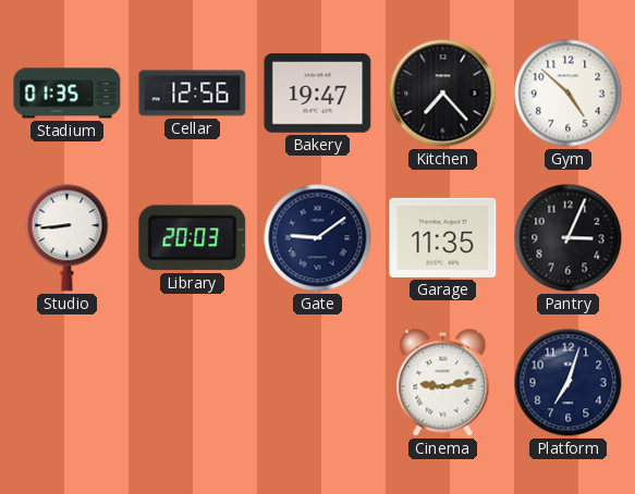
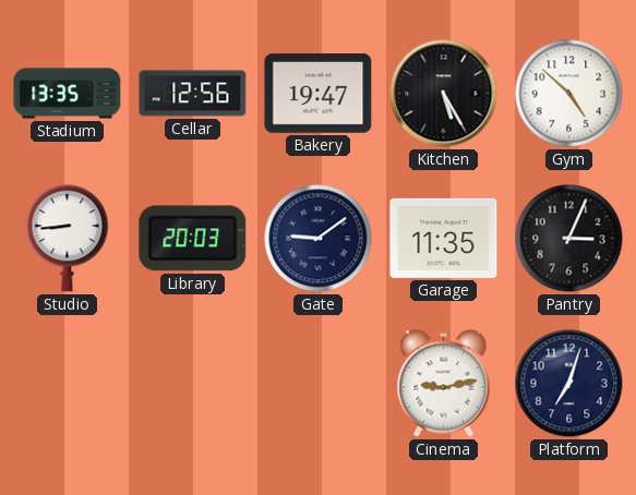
Stadium: 01:35 -> 13:35
Kitchen: 7:23 -> 5:25
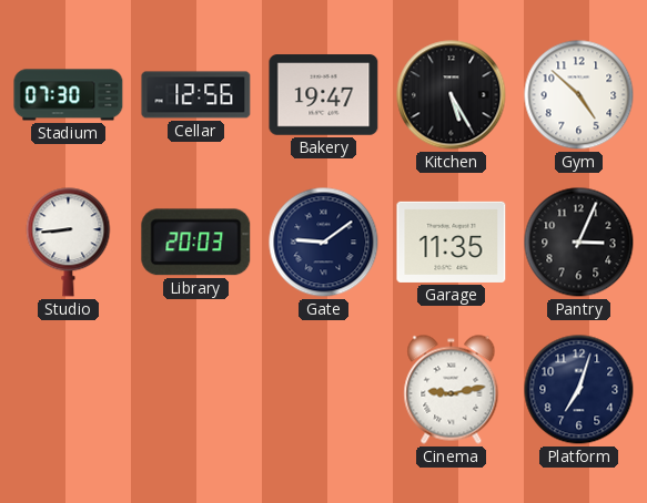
Stadium: 13:35 -> 07:30
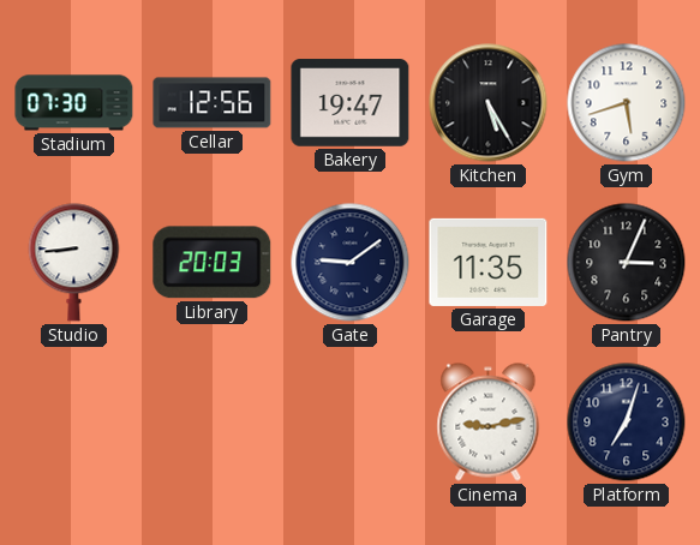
Gym: 4:52 -> 5:42
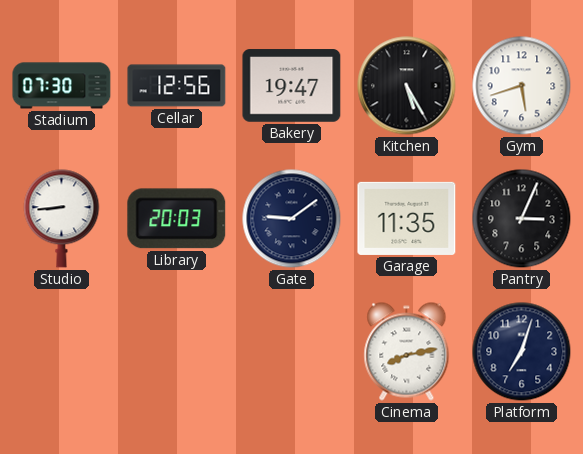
Cinema: 9:13 -> 8:13
